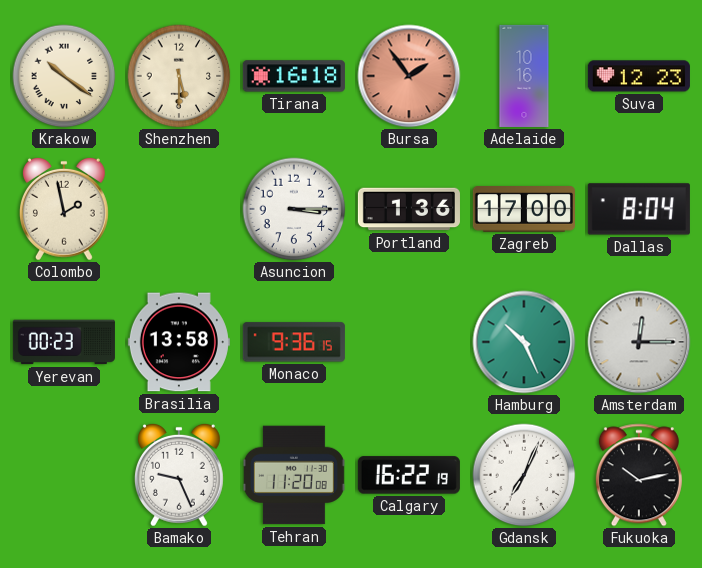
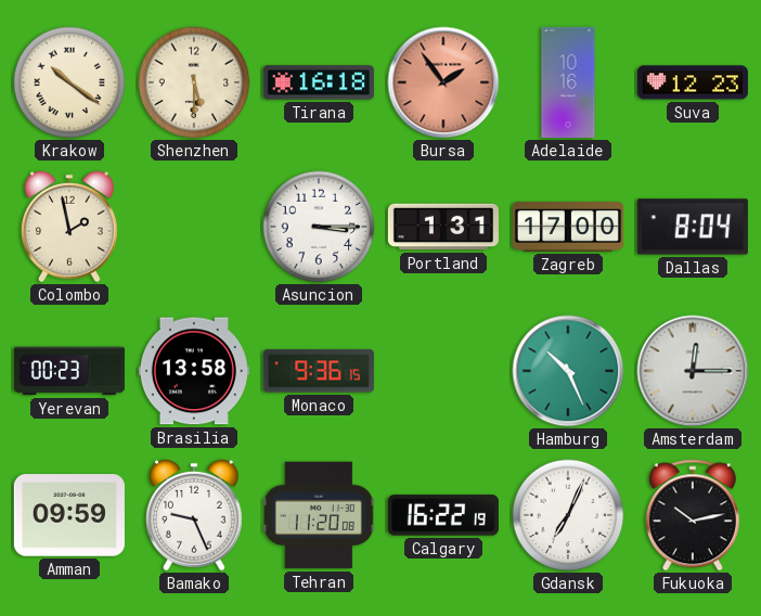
Portland: 1:36 -> 1:31
Amman: none -> 09:59
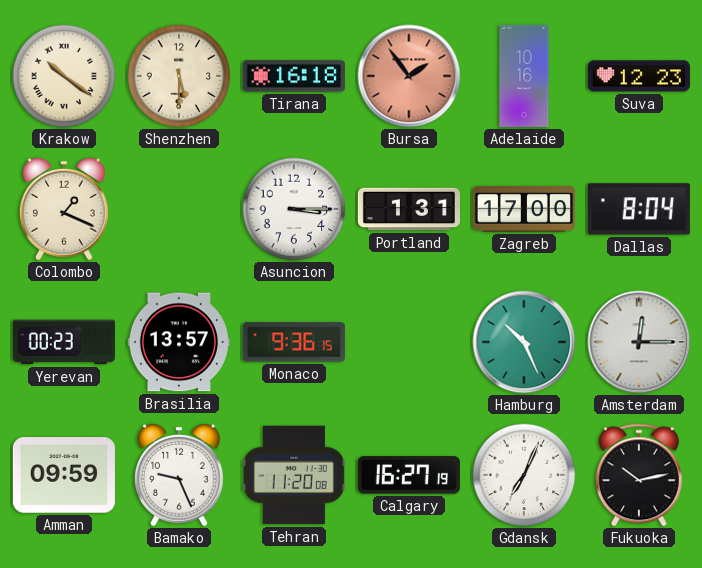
Colombo: 1:58 -> 1:19
Brasilia: 13:58 -> 13:57
Calgary: 16:22 -> 16:27
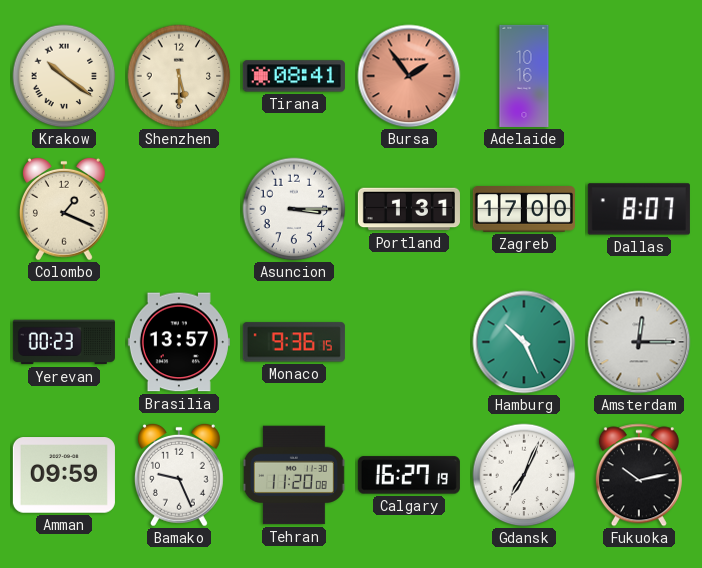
Tirana: 16:18 -> 08:41
Suva: 12:23 -> none
Dallas: 8:04 -> 8:07
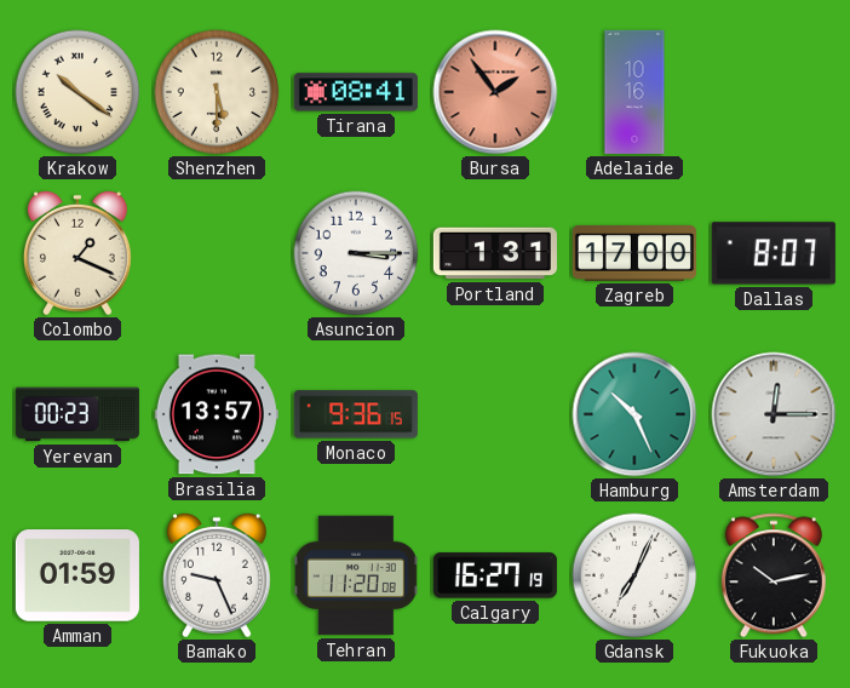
Amman: 09:59 -> 01:59
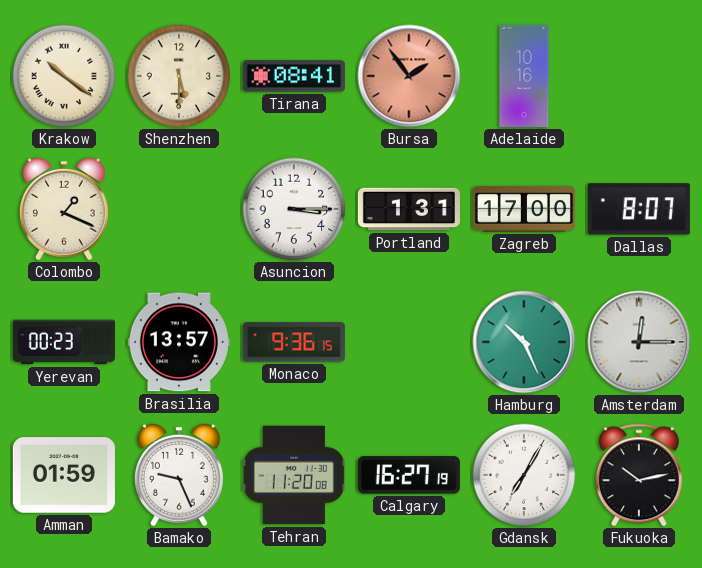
Gdansk: 7:04 -> 7:05
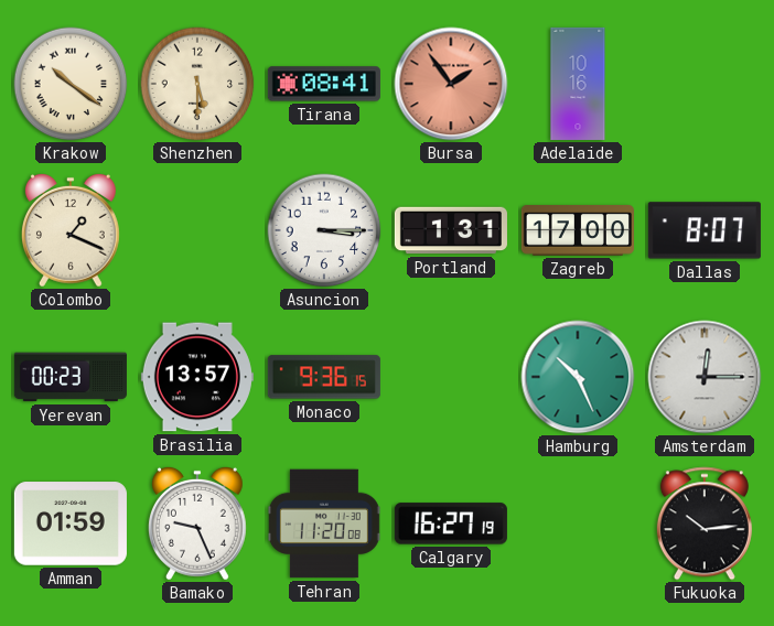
Gdansk: 7:05 -> none
Fukuoka: 10:13 -> 10:14
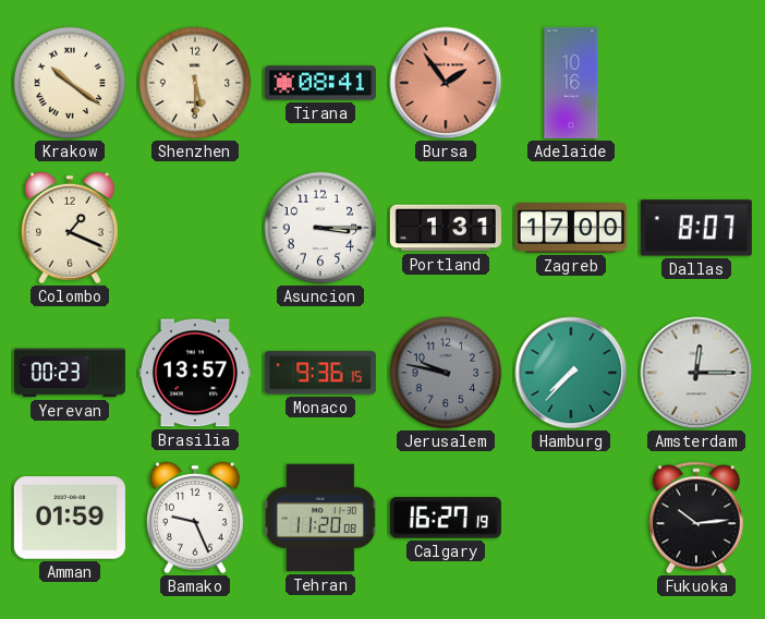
Jerusalem: none -> 9:47
Hamburg: 10:26 -> 7:37
